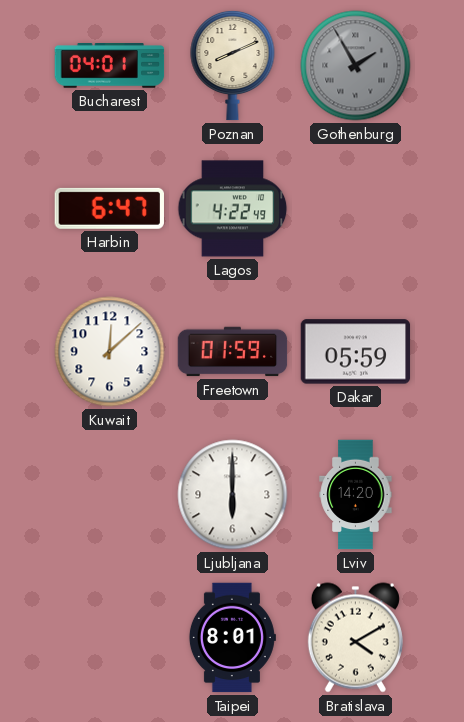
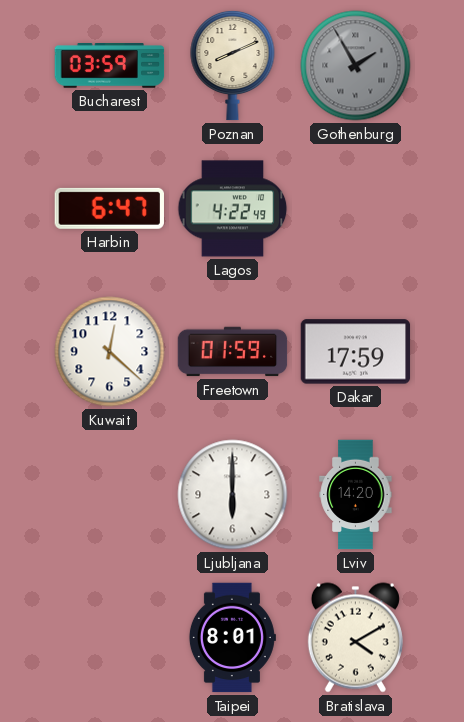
Bucharest: 04:01 -> 03:59
Kuwait: 12:08 -> 12:22
Dakar: 05:59 -> 17:59
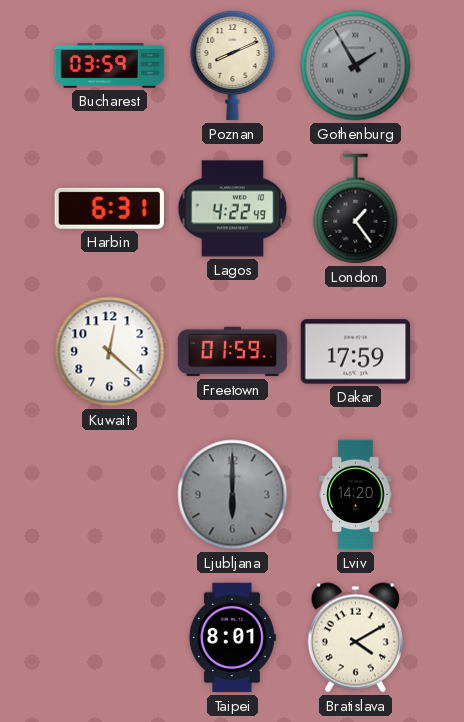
Harbin: 6:47 -> 6:31
London: none -> 1:24
Ljubljana dial: white -> grey
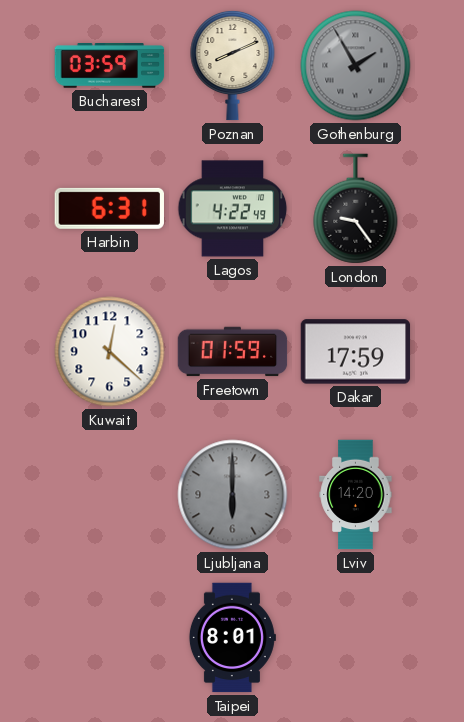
London: 1:24 -> 9:24
Bratislava: 4:10 -> none
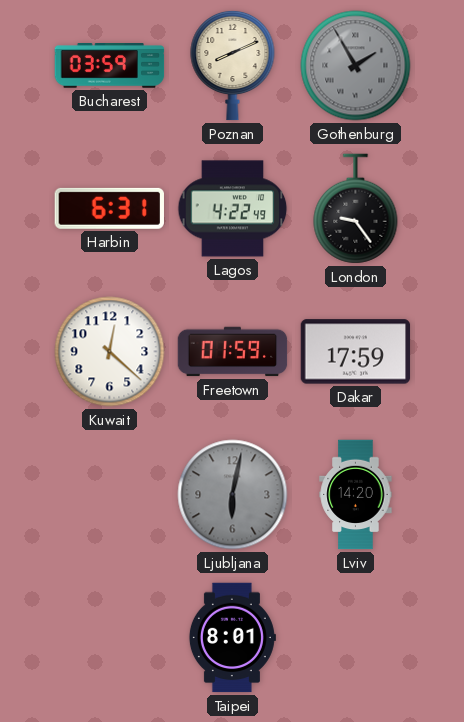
Ljubljana: 6:00 -> 6:02
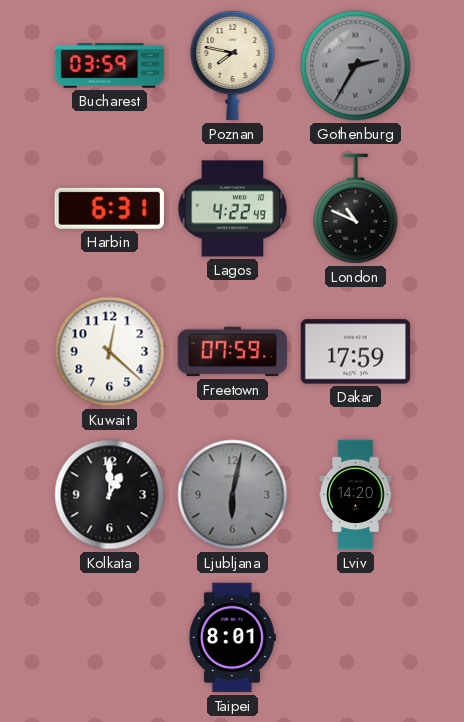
Poznan: 8:11 -> 7:47
Gothenburg: 1:55 -> 2:35
London: 9:24 -> 10:49
Freetown: 01:59 -> 07:59
Kolkata: none -> 1:00
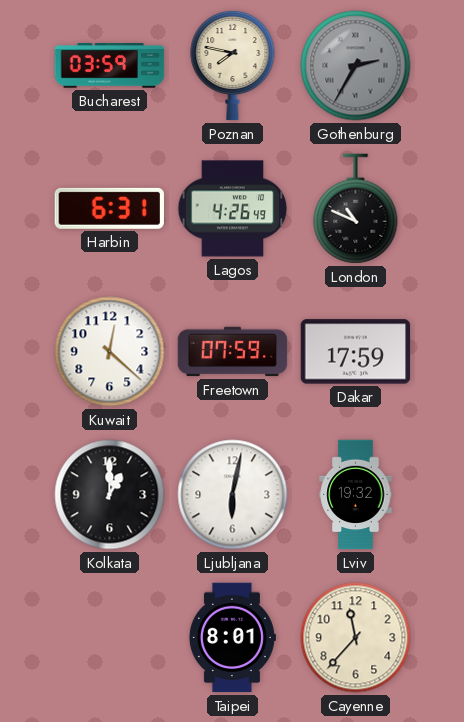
Lagos: 4:22 -> 4:26
Ljubljana dial: grey -> white
Lviv: 14:20 -> 19:32
Cayenne: none -> 11:37
